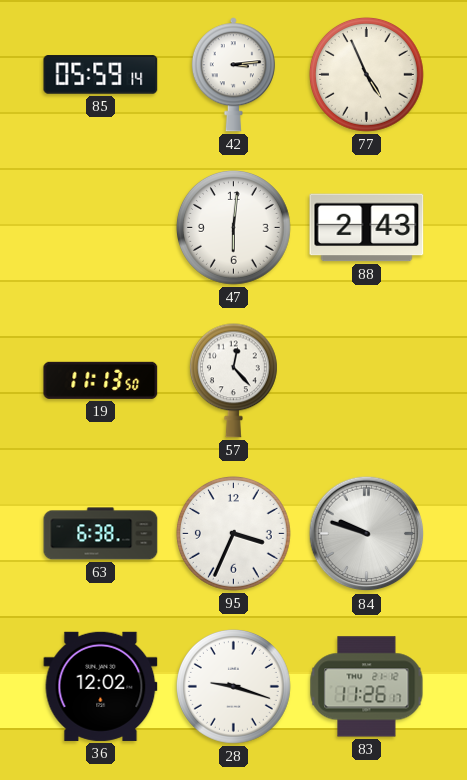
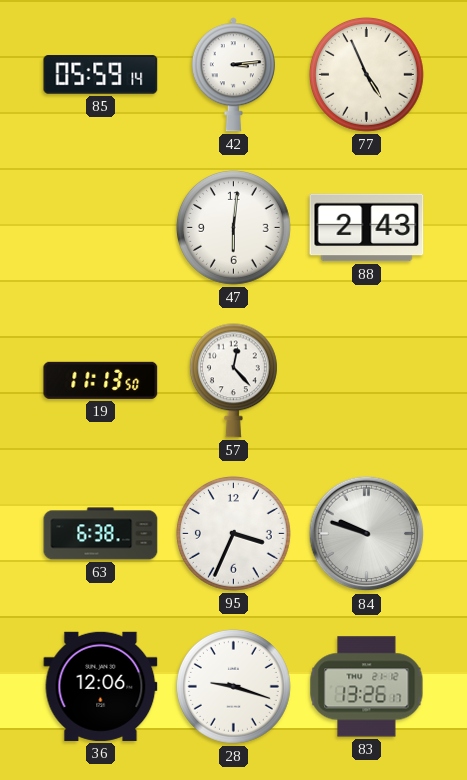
36: 12:02 -> 12:06
83: 11:26 -> 13:26
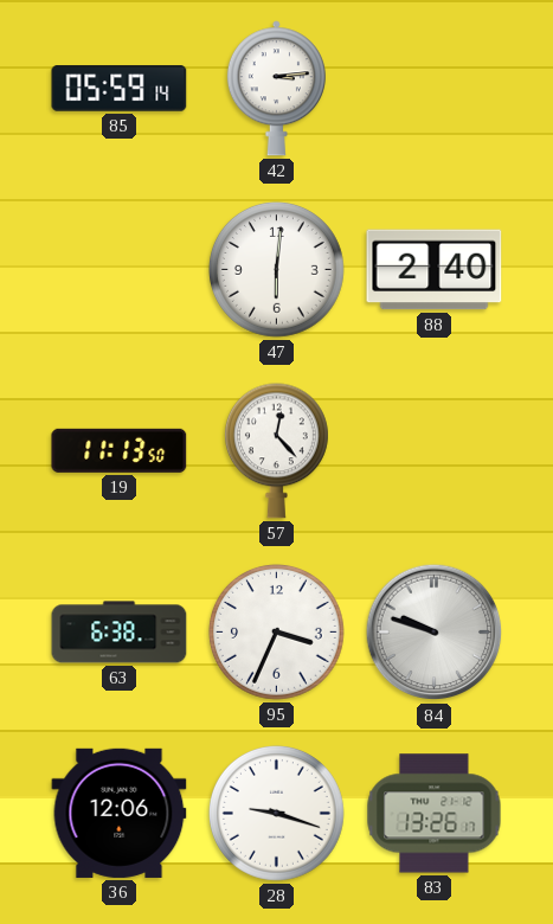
77: 4:56 -> none
88: 2:43 -> 2:40
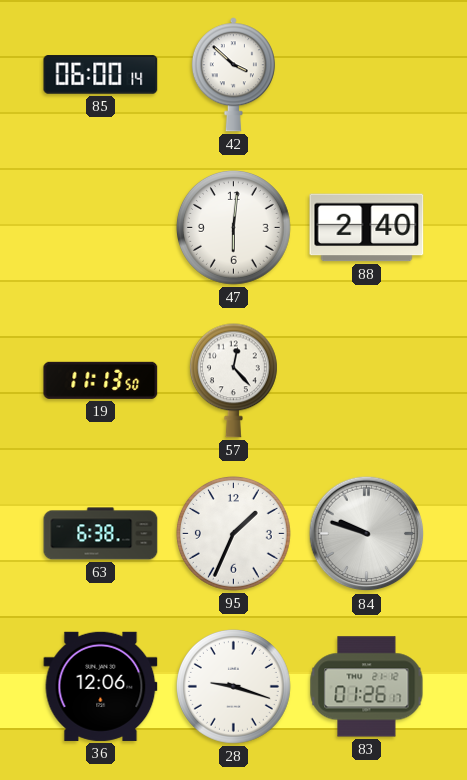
85: 05:59 -> 06:00
42: 3:14 -> 3:52
95: 3:34 -> 1:34
83: 13:26 -> 01:26
